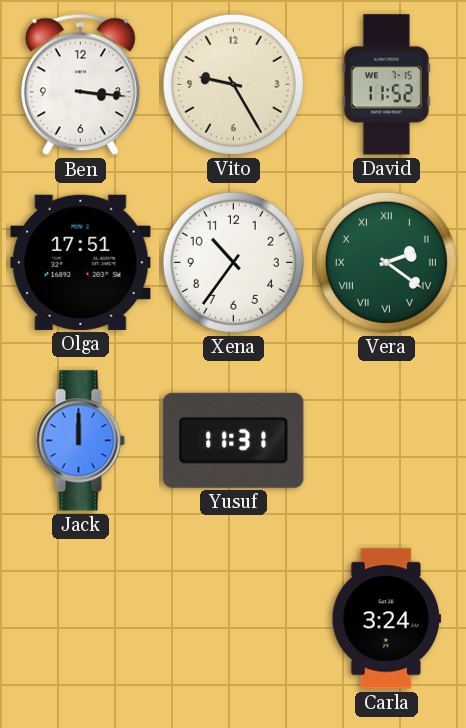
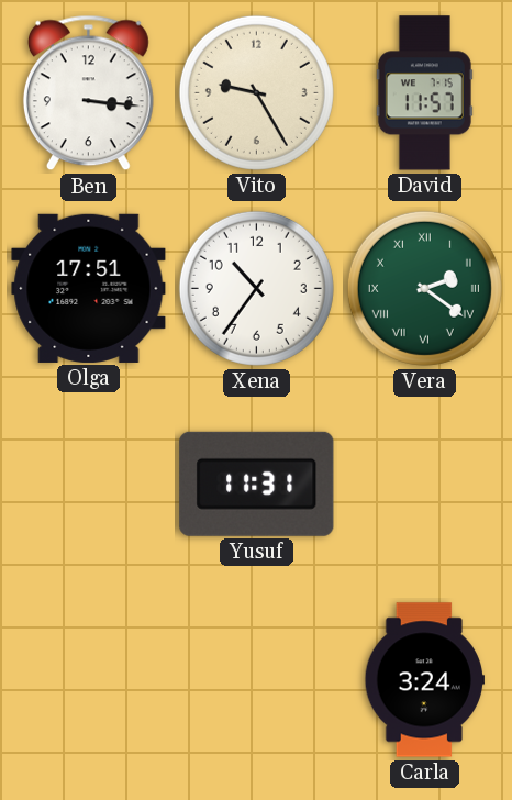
David: 11:52 -> 11:57
Jack: 12:00 -> none
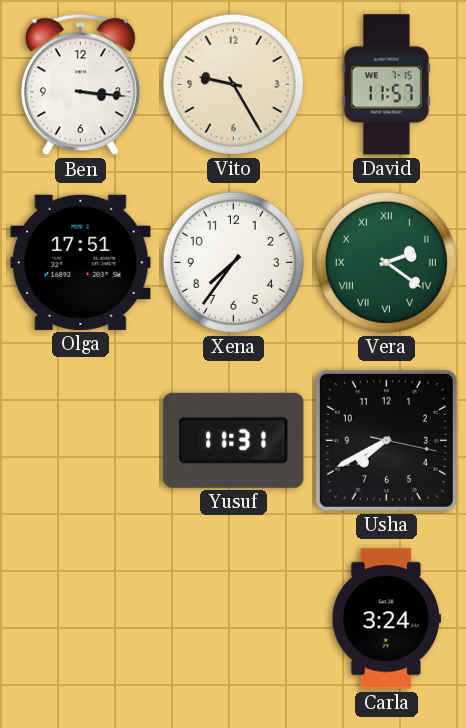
Xena: 10:36 -> 7:36
Usha: none -> 7:40
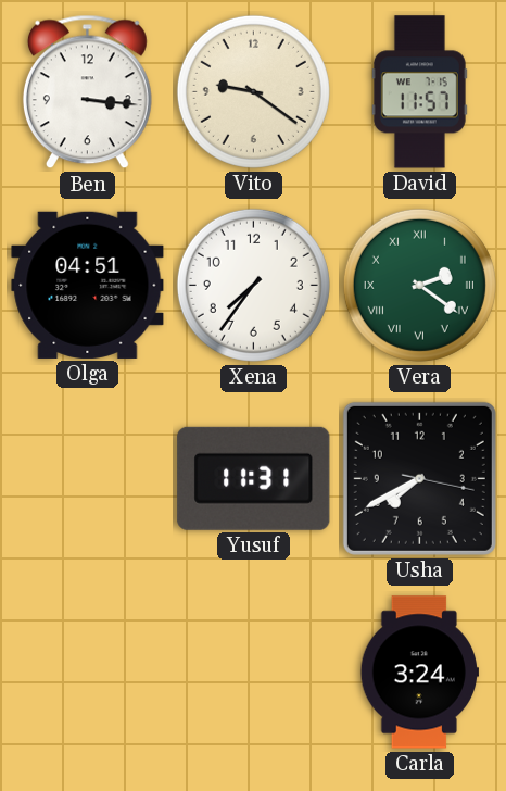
Vito: 9:25 -> 9:21
Olga: 17:51 -> 04:51
